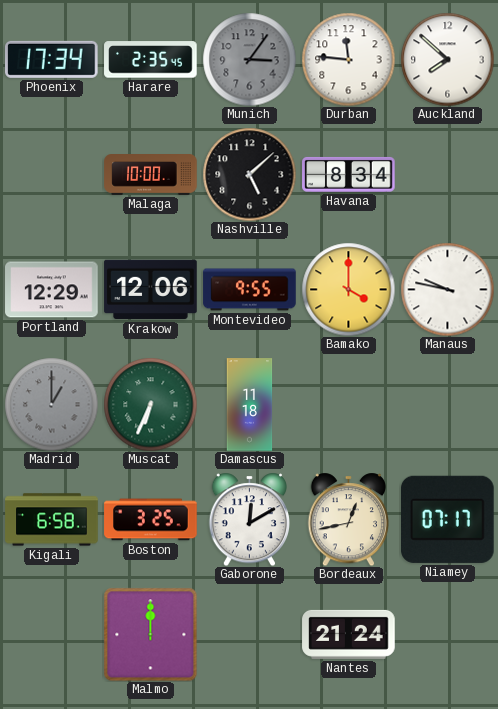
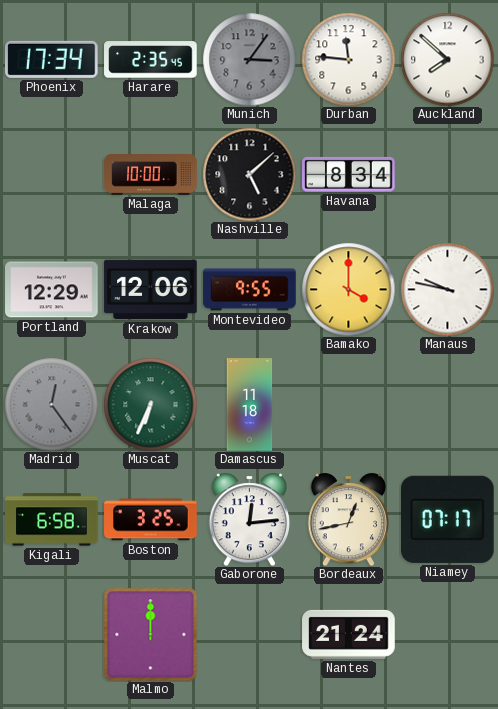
Madrid: 1:00 -> 12:24
Gaborone: 12:10 -> 12:14
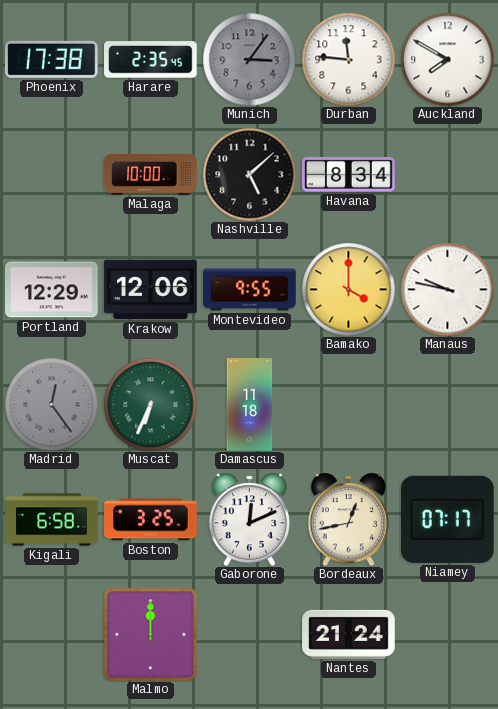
Phoenix: 17:34 -> 17:38
Auckland: 7:52 -> 7:50
Gaborone: 12:14 -> 12:11
